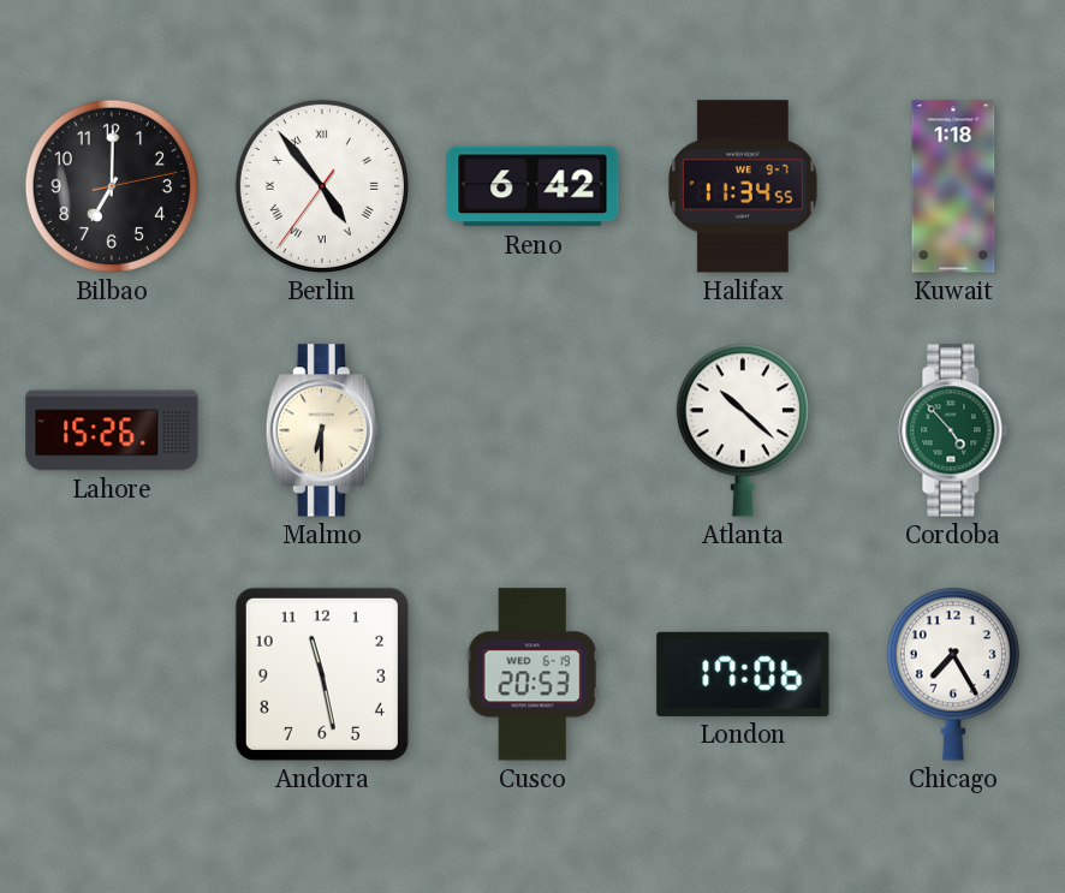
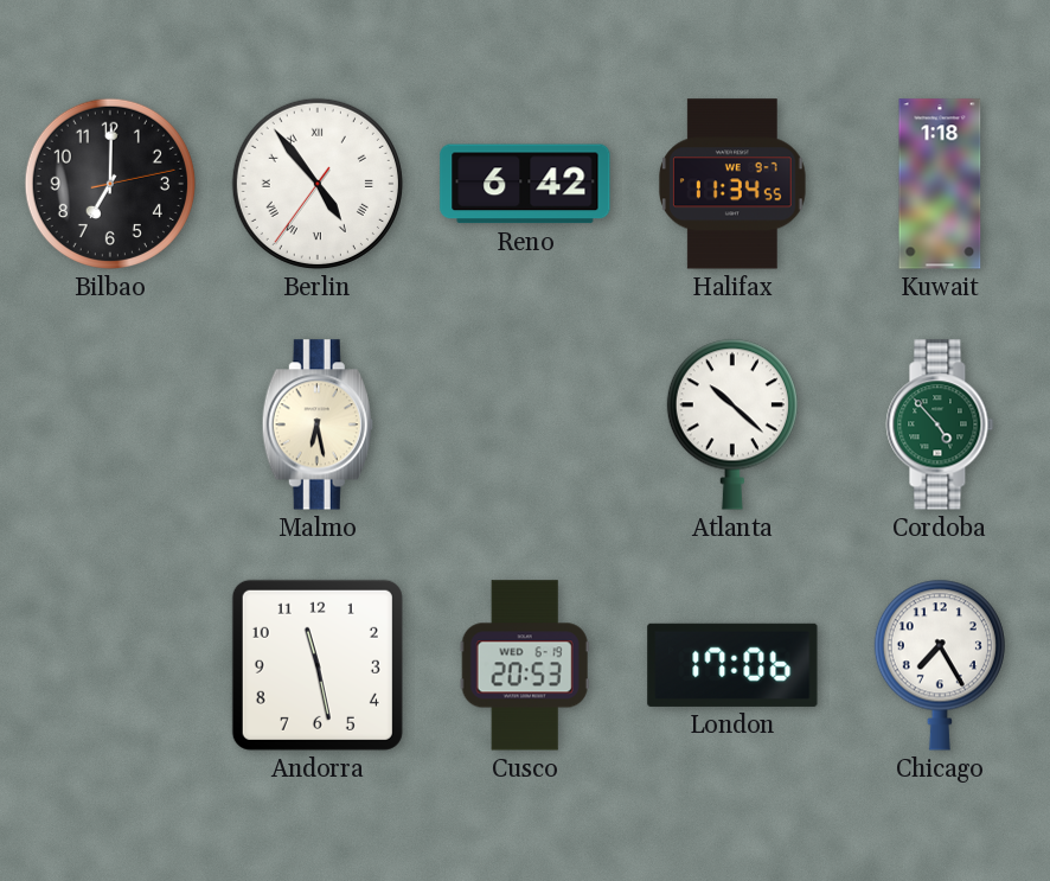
Lahore: 15:26 -> none
Malmo: 6:30 -> 6:28
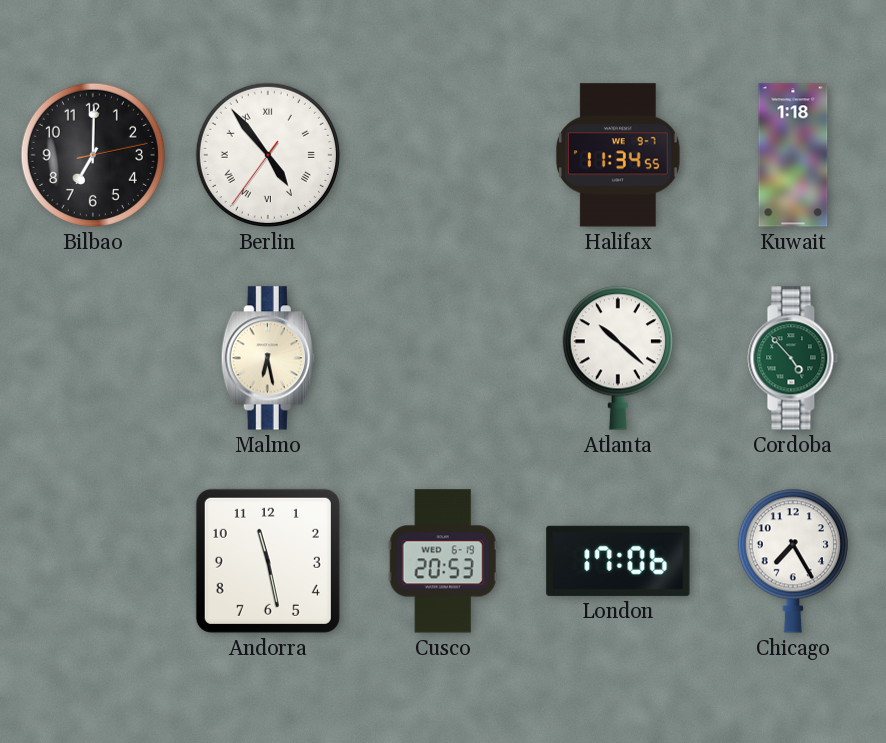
Reno: 6:42 -> none
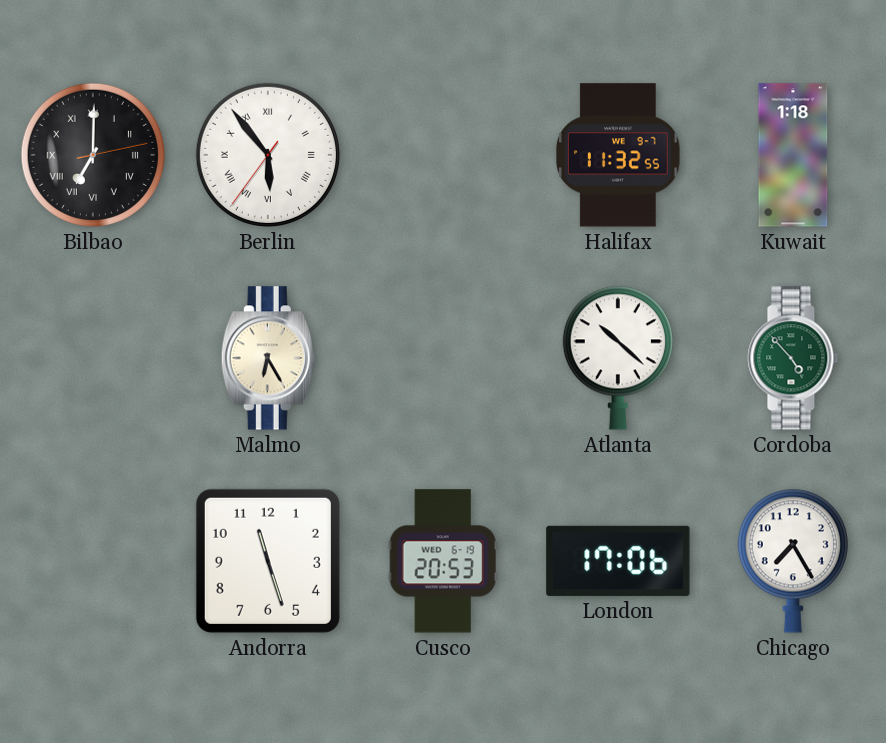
Bilbao numerals: Arabic -> Roman
Berlin: 4:53 -> 5:53
Halifax: 11:34 -> 11:32
Malmo: 6:28 -> 6:25
Andorra: 11:28 -> 11:27
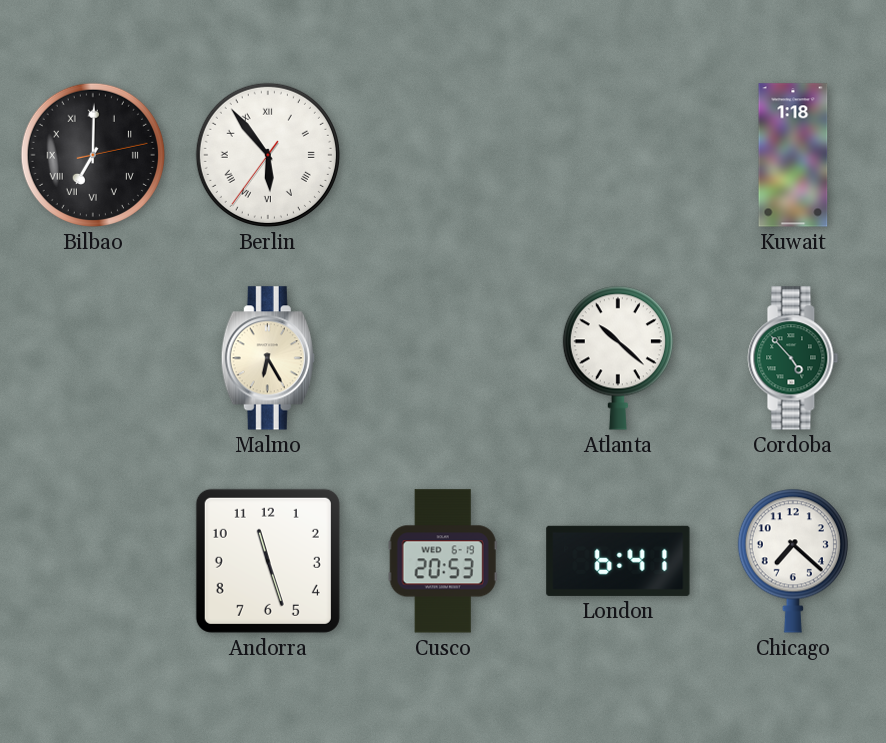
Halifax: 11:32 -> none
London: 17:06 -> 6:41
Chicago: 7:25 -> 7:22
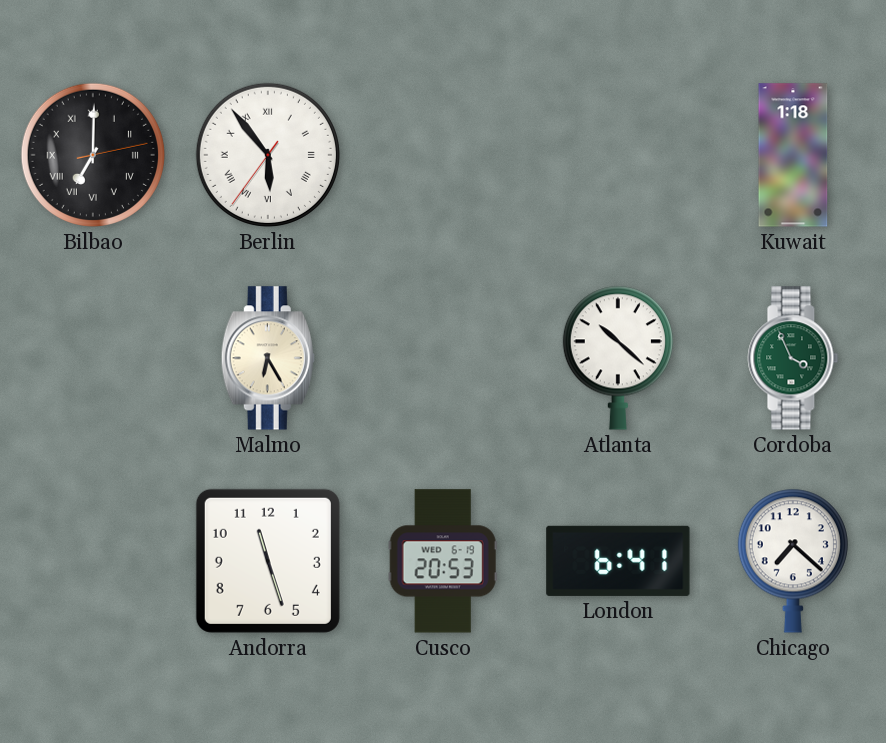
Cordoba: 4:53 -> 3:56
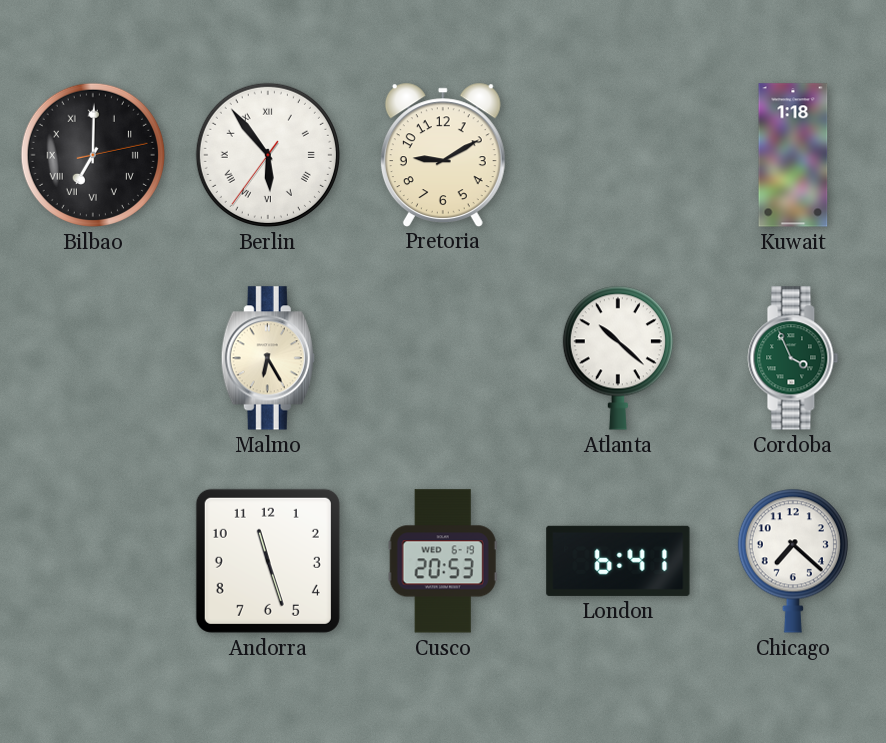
Pretoria: none -> 9:10
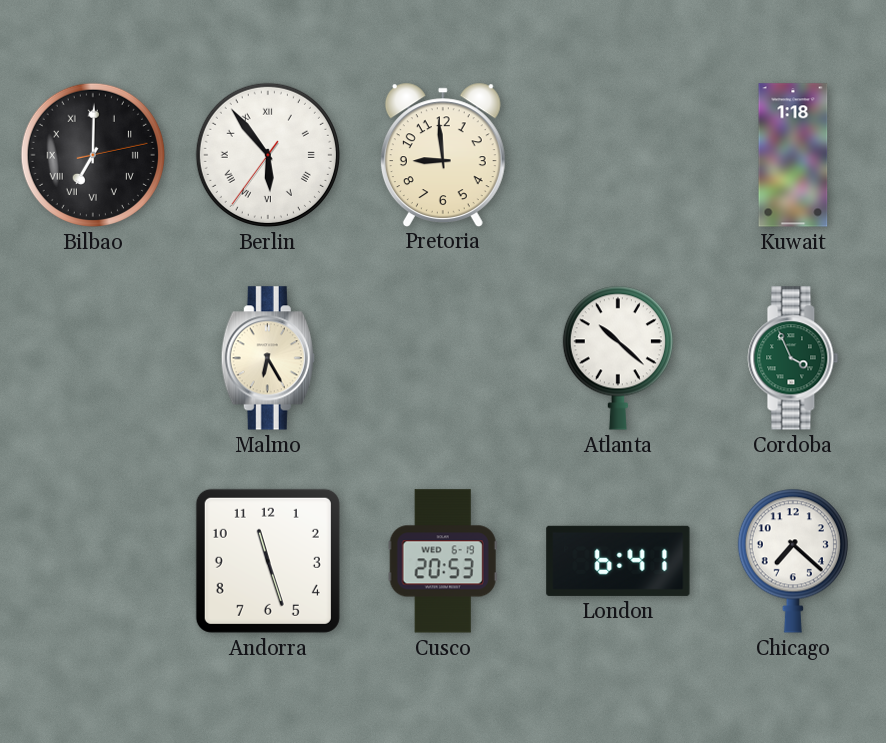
Pretoria: 9:10 -> 8:59
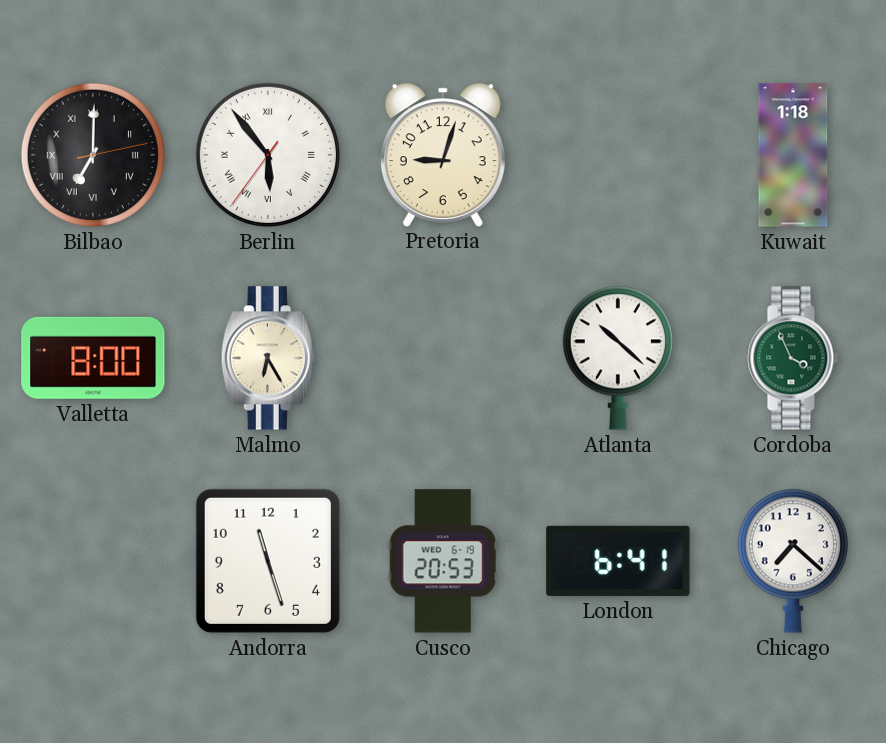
Pretoria: 8:59 -> 9:03
Valletta: none -> 8:00
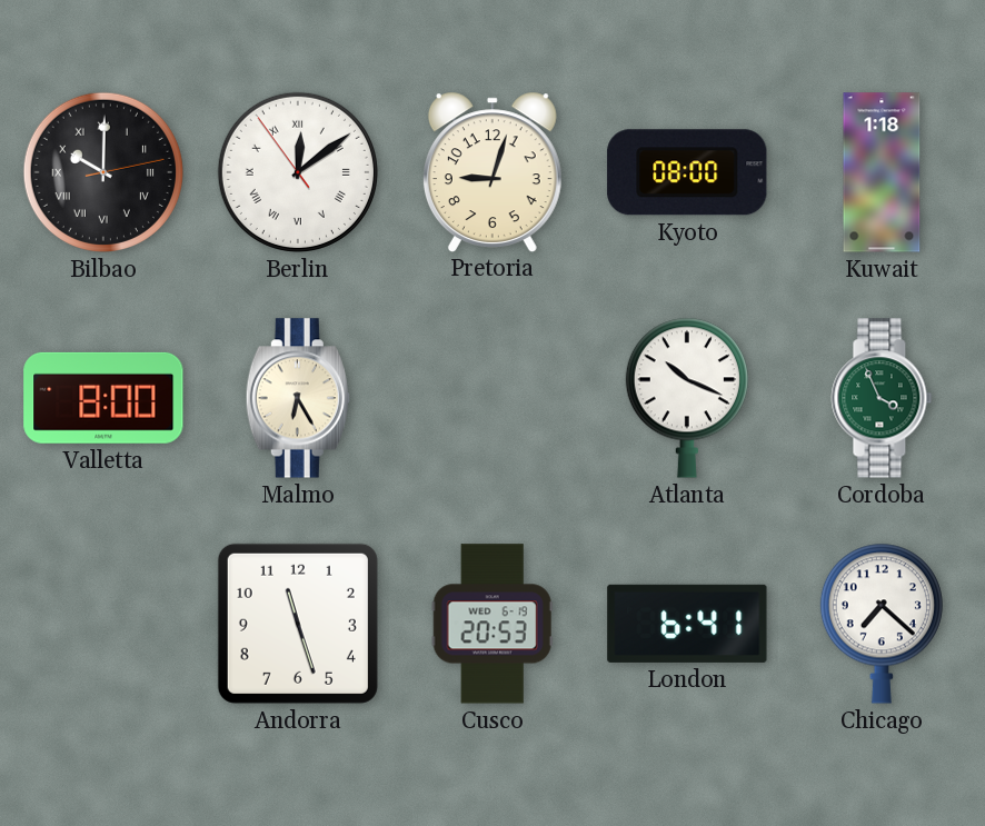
Bilbao: 7:00 -> 10:00
Berlin: 5:53 -> 12:08
Kyoto: none -> 08:00
Atlanta: 10:22 -> 10:19
